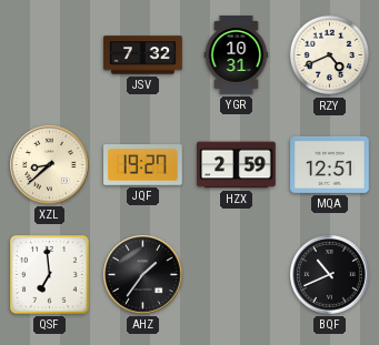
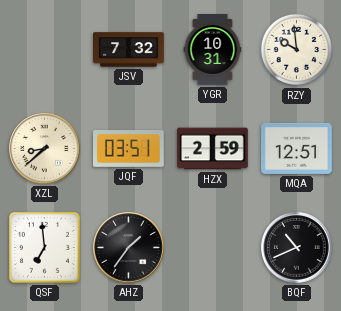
RZY: 4:41 -> 9:59
JQF: 19:27 -> 03:51
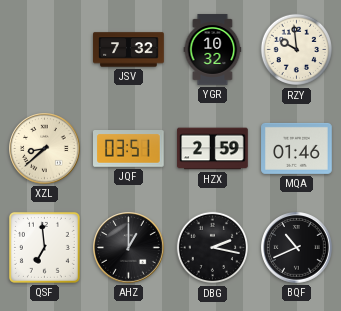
YGR: 10:31 -> 10:32
MQA: 12:51 -> 01:46
AHZ: 1:36 -> 1:00
DBG: none -> 2:17
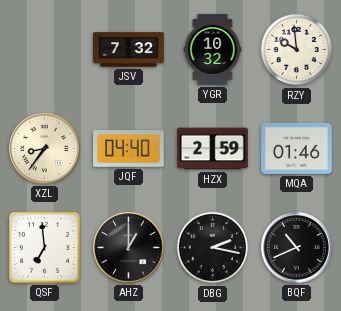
XZL: 8:38 -> 8:36
JQF: 03:51 -> 04:40
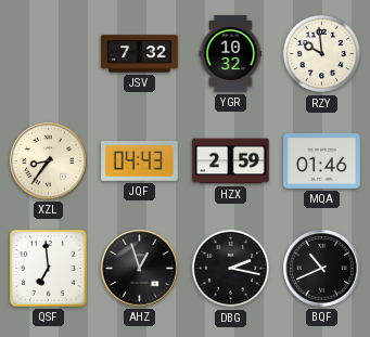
JQF: 04:40 -> 04:43
AHZ: 1:00 -> 12:57
